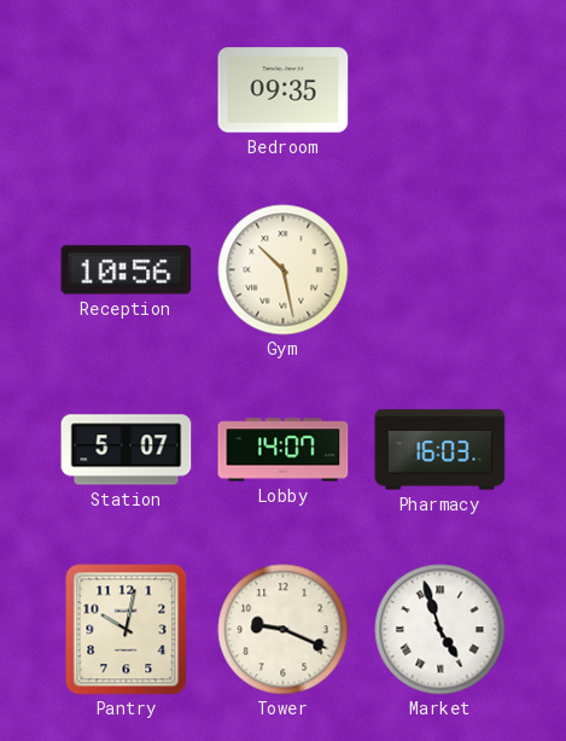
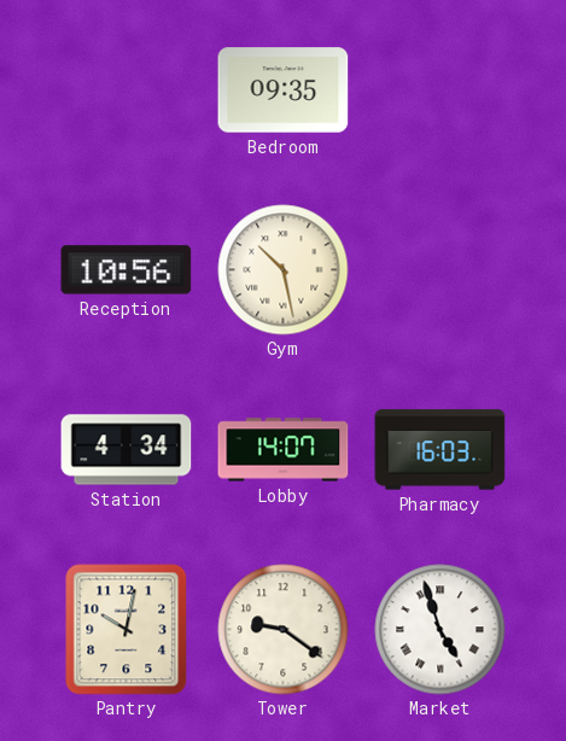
Station: 5:07 -> 4:34
Tower: 9:19 -> 9:21
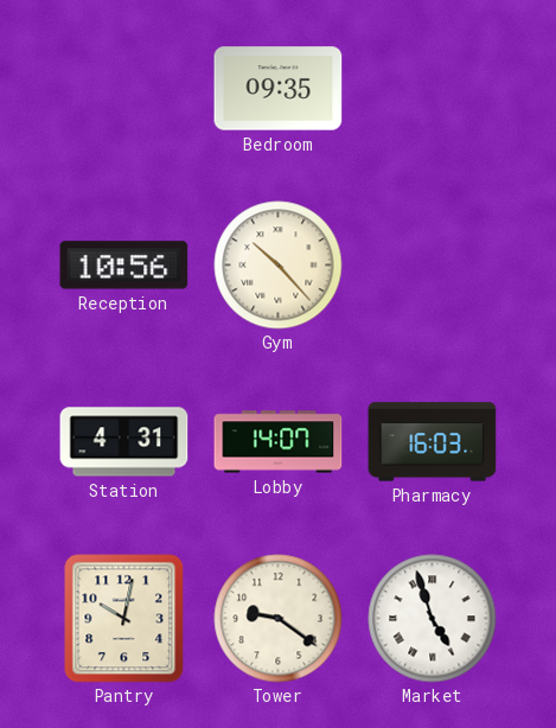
Gym: 10:28 -> 10:23
Station: 4:34 -> 4:31
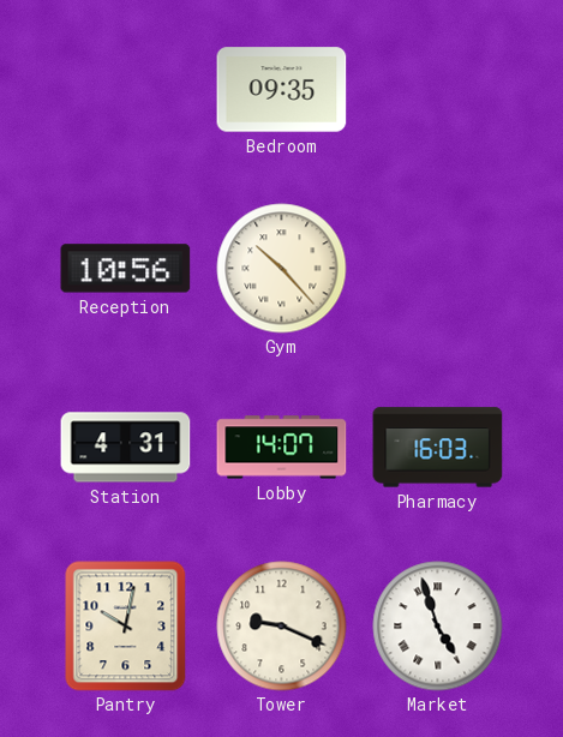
Tower: 9:21 -> 9:19
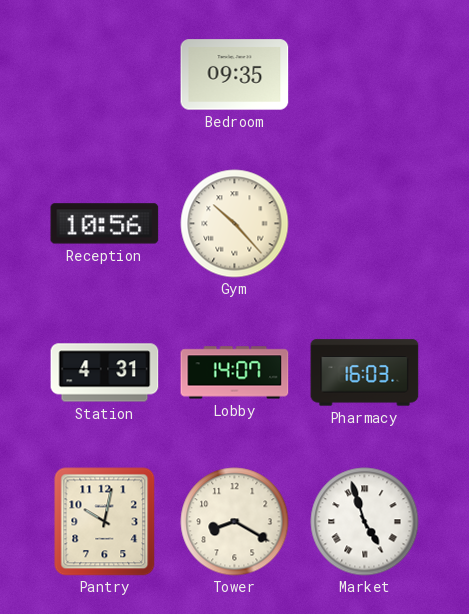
Tower: 9:19 -> 8:20
